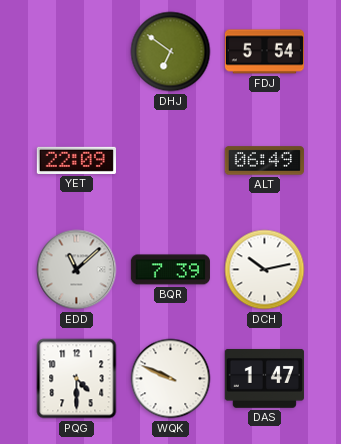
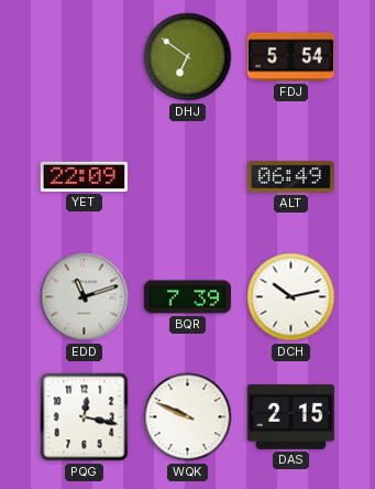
EDD: 11:08 -> 11:12
PQG: 4:30 -> 12:17
DAS: 1:47 -> 2:15
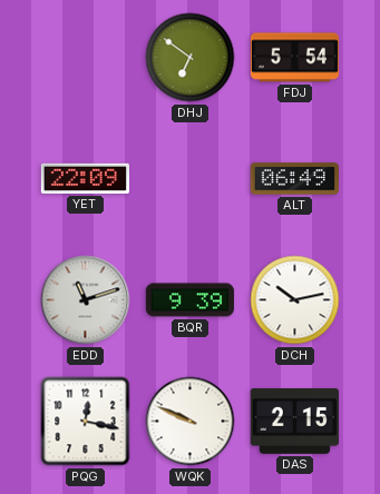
BQR: 7:39 -> 9:39
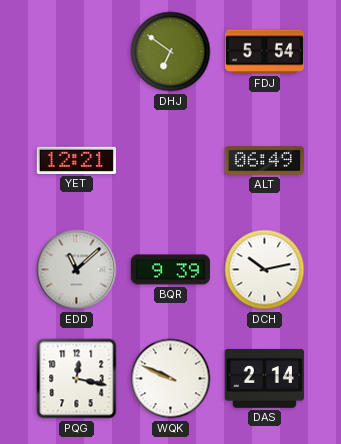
YET: 22:09 -> 12:21
EDD: 11:12 -> 11:08
DAS: 2:15 -> 2:14
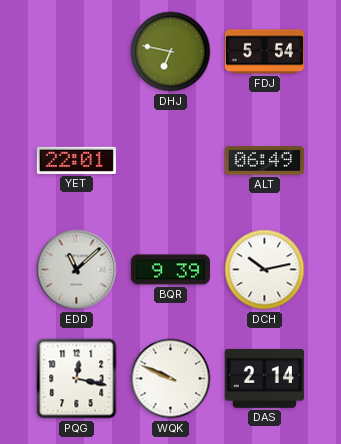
DHJ: 6:51 -> 6:47
YET: 12:21 -> 22:01
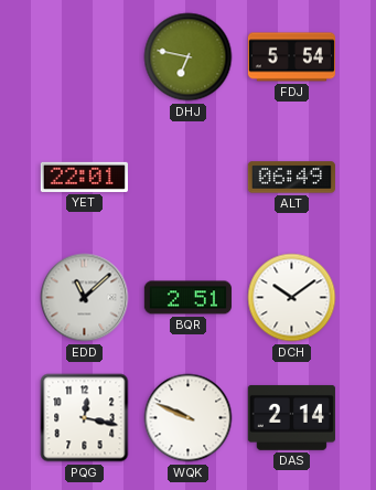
BQR: 9:39 -> 2:51
DCH: 10:13 -> 10:09
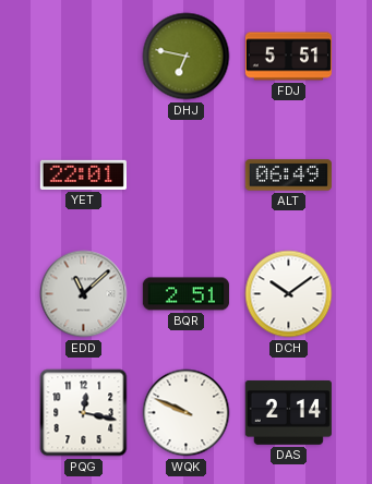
FDJ: 5:54 -> 5:51
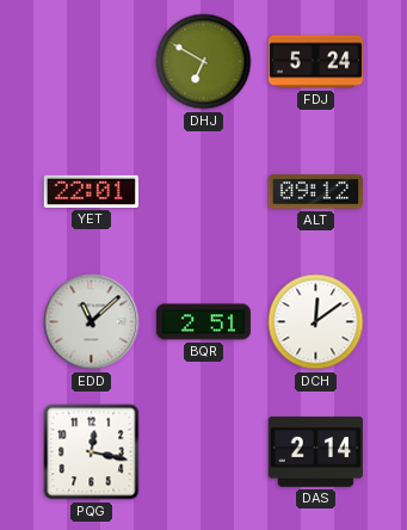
DHJ: 6:47 -> 6:50
FDJ: 5:51 -> 5:24
ALT: 06:49 -> 09:12
DCH: 10:09 -> 12:09
WQK: 9:49 -> none
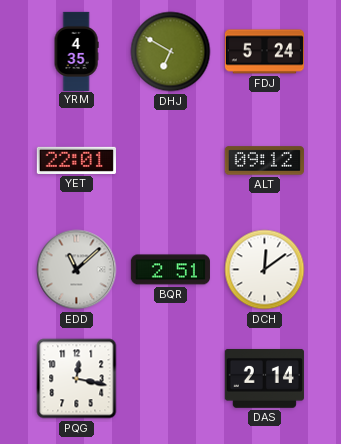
YRM: none -> 4:35
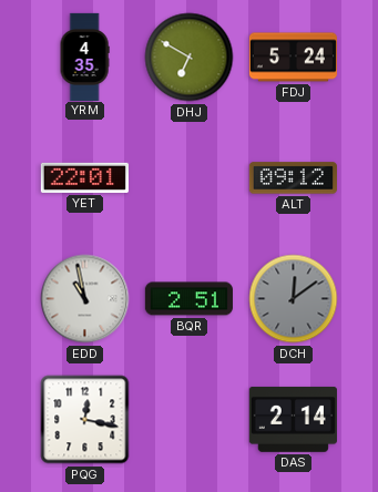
EDD: 11:08 -> 10:58
DCH dial: white -> grey
